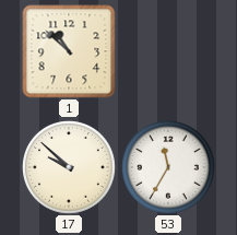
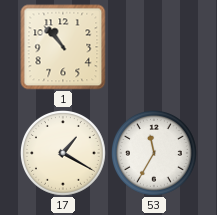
1: 10:52 -> 10:53
17: 9:52 -> 1:20
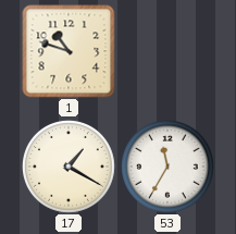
1: 10:53 -> 10:48
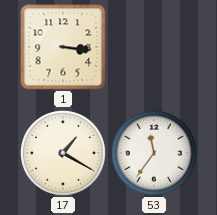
1: 10:48 -> 3:16
53: 11:35 -> 11:36
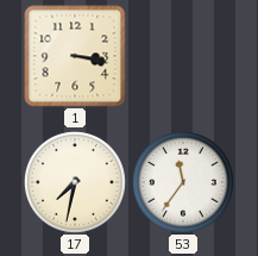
1: 3:16 -> 3:17
17: 1:20 -> 7:32
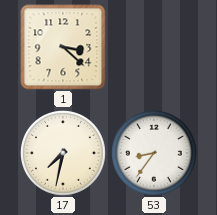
1: 3:17 -> 3:22
53: 11:36 -> 8:36
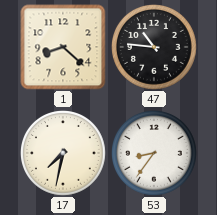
1: 3:22 -> 8:22
47: none -> 10:46
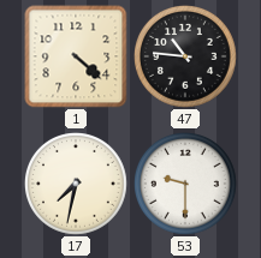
1: 8:22 -> 4:22
53: 8:36 -> 9:30
